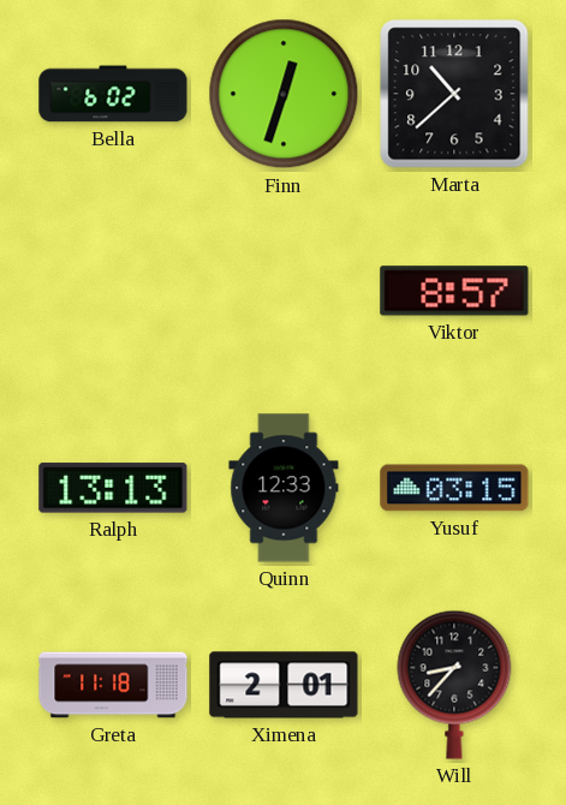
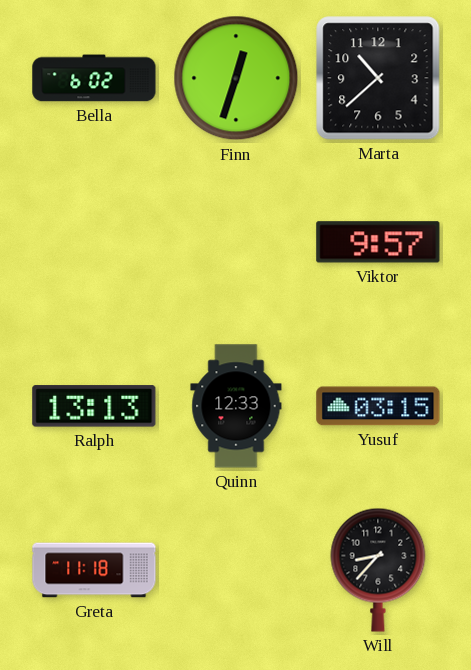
Viktor: 8:57 -> 9:57
Ximena: 2:01 -> none
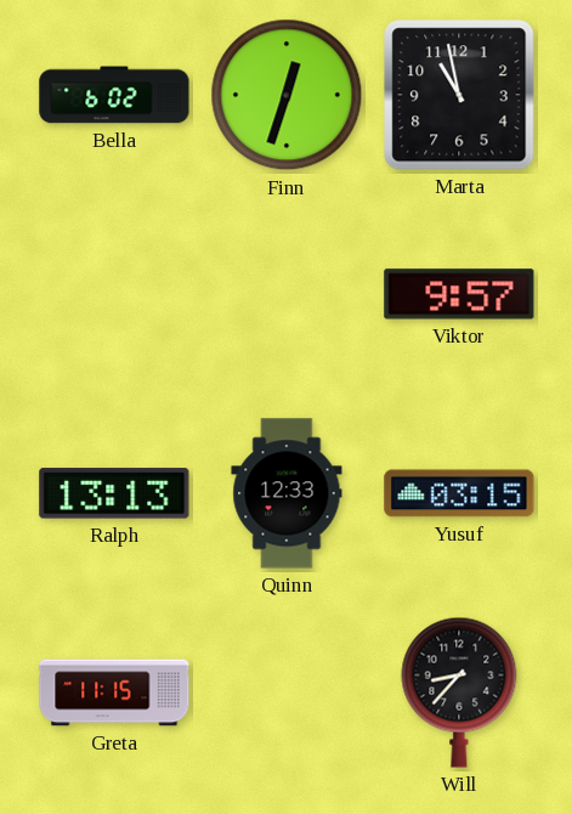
Marta: 10:38 -> 10:58
Greta: 11:18 -> 11:15
